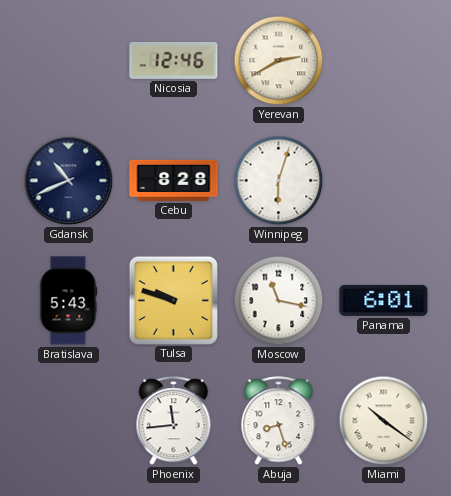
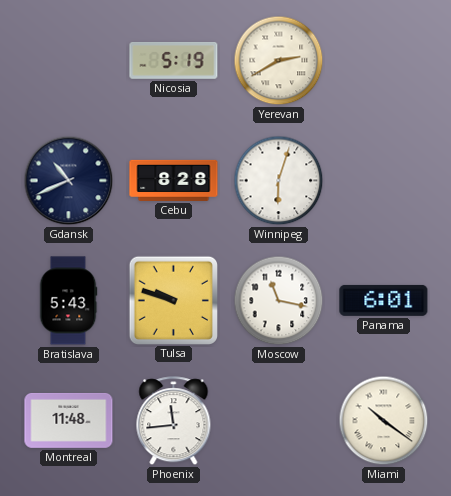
Nicosia: 12:46 -> 5:19
Montreal: none -> 11:48
Abuja: 8:27 -> none
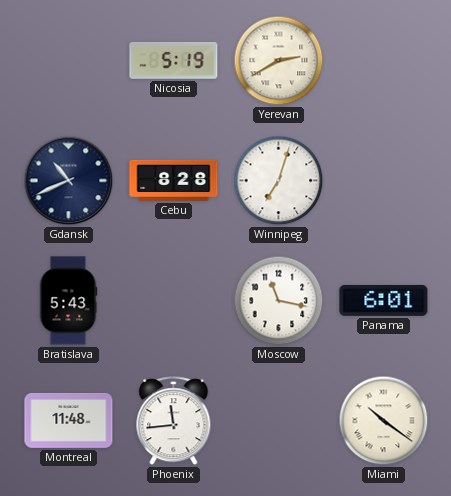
Winnipeg: 6:03 -> 7:03
Tulsa: 9:48 -> none
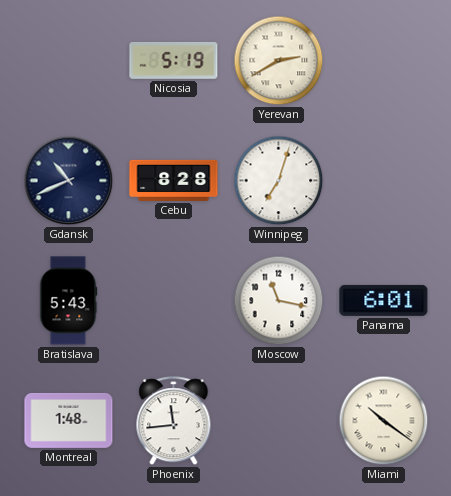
Montreal: 11:48 -> 1:48
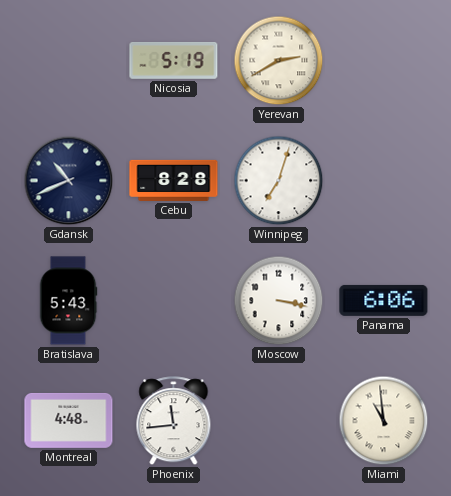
Moscow: 11:17 -> 3:17
Panama: 6:01 -> 6:06
Montreal: 1:48 -> 4:48
Miami: 10:21 -> 10:59
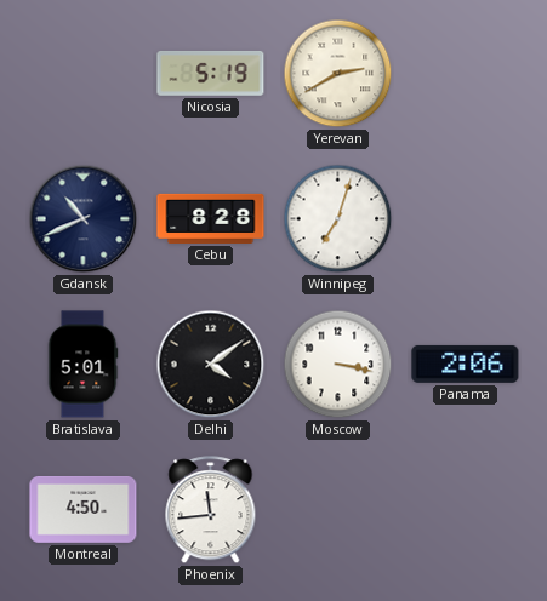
Bratislava: 5:43 -> 5:01
Delhi: none -> 4:09
Panama: 6:06 -> 2:06
Montreal: 4:48 -> 4:50
Miami: 10:59 -> none
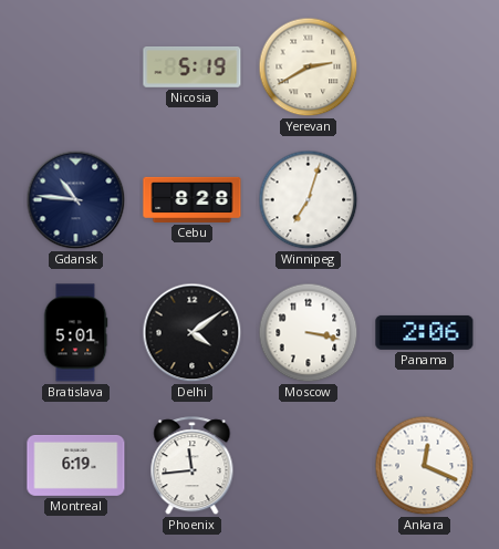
Gdansk: 10:41 -> 10:46
Montreal: 4:50 -> 6:19
Ankara: none -> 12:19
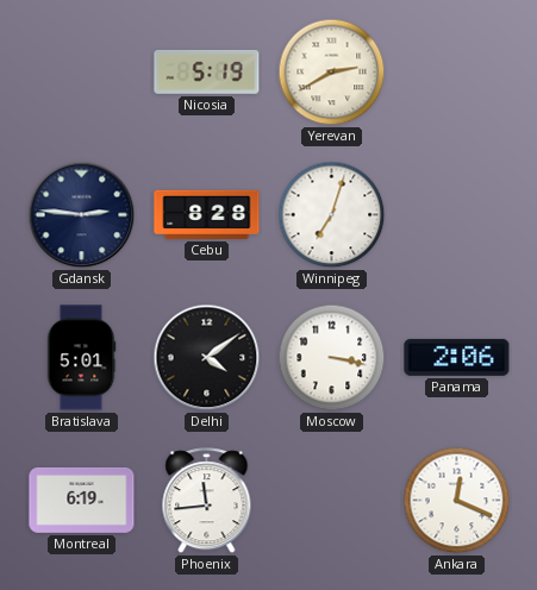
Gdansk: 10:46 -> 2:46
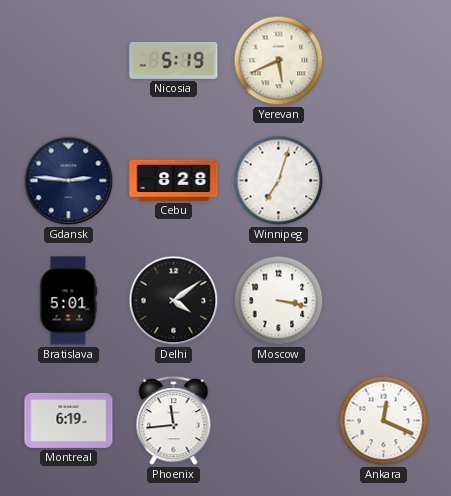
Yerevan: 2:40 -> 5:41
Panama: 2:06 -> none
